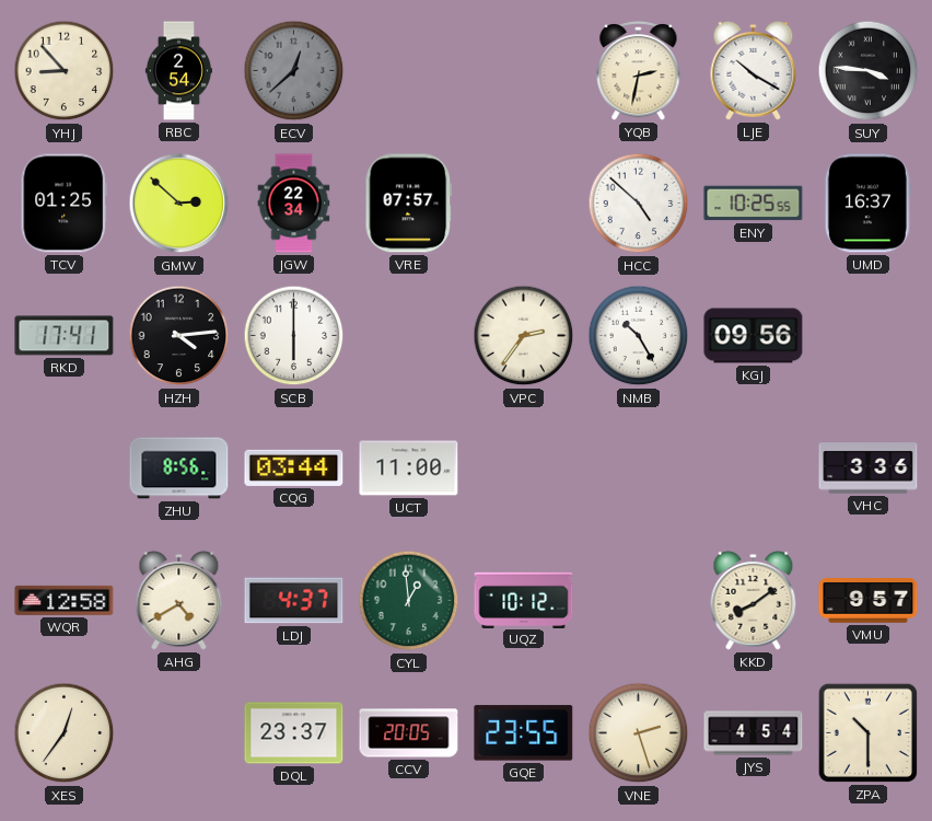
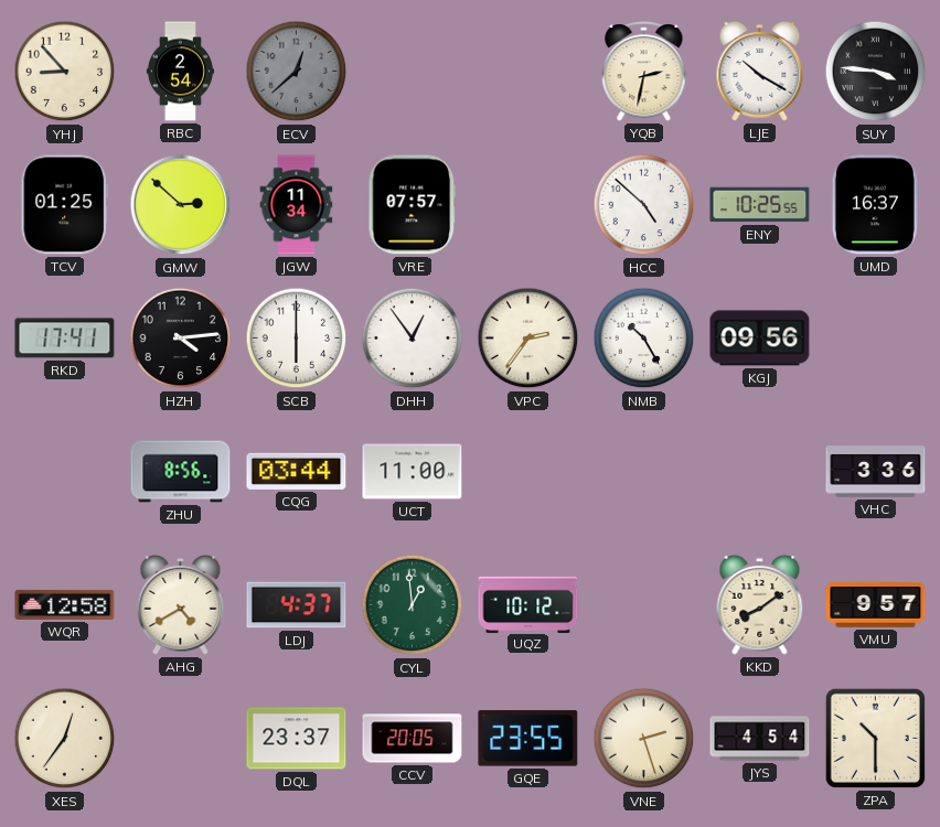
JGW: 22:34 -> 11:34
DHH: none -> 12:54
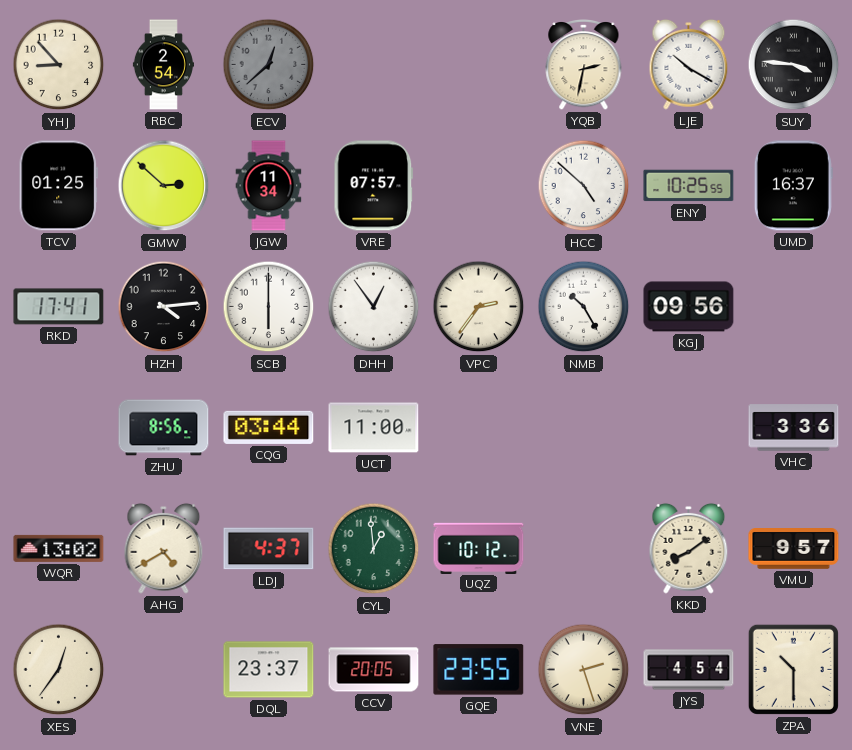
WQR: 12:58 -> 13:02
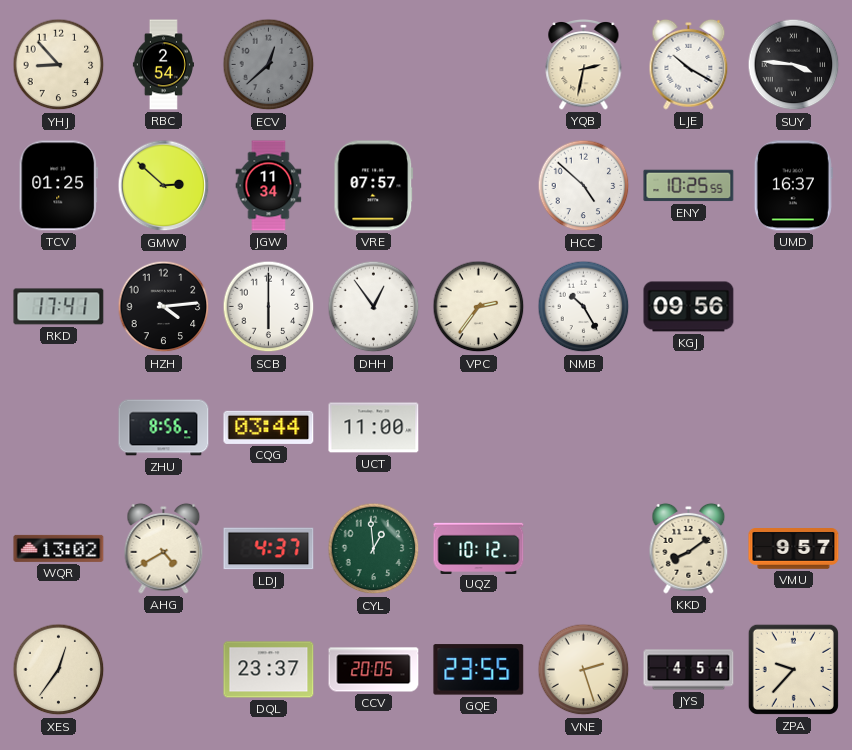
VHC: 3:36 -> none
ZPA: 10:30 -> 9:37
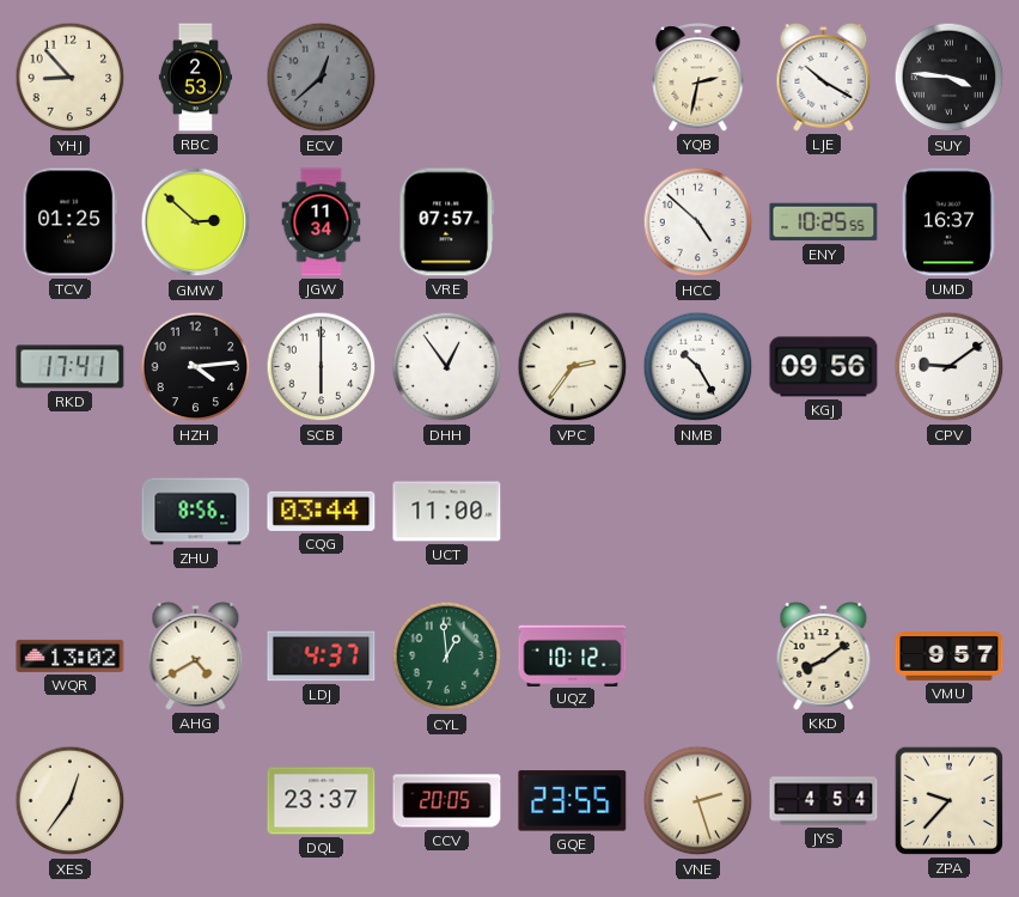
RBC: 2:54 -> 2:53
CPV: none -> 9:09
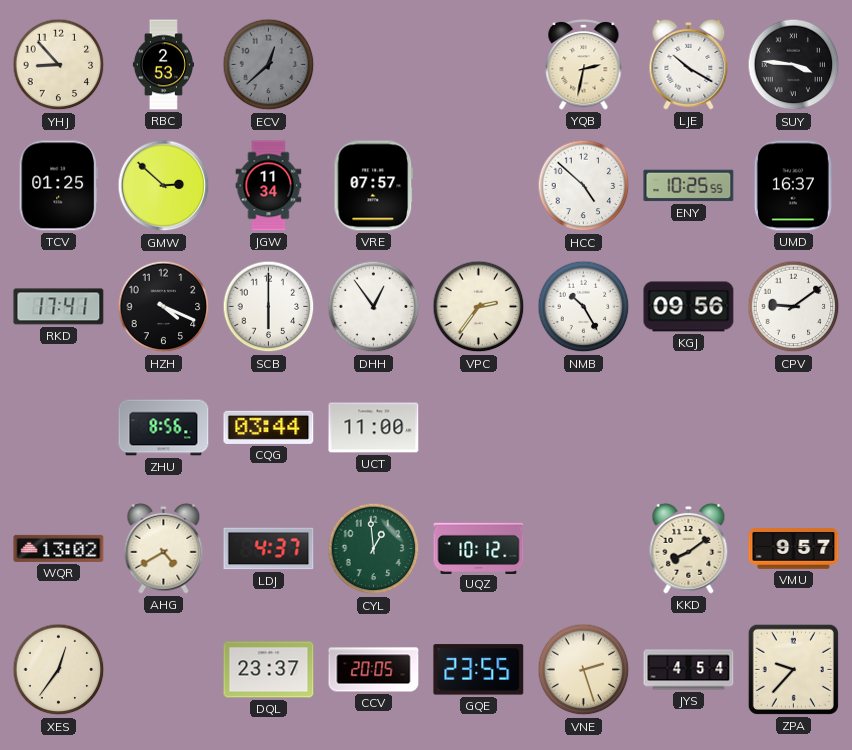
HZH: 4:14 -> 4:19
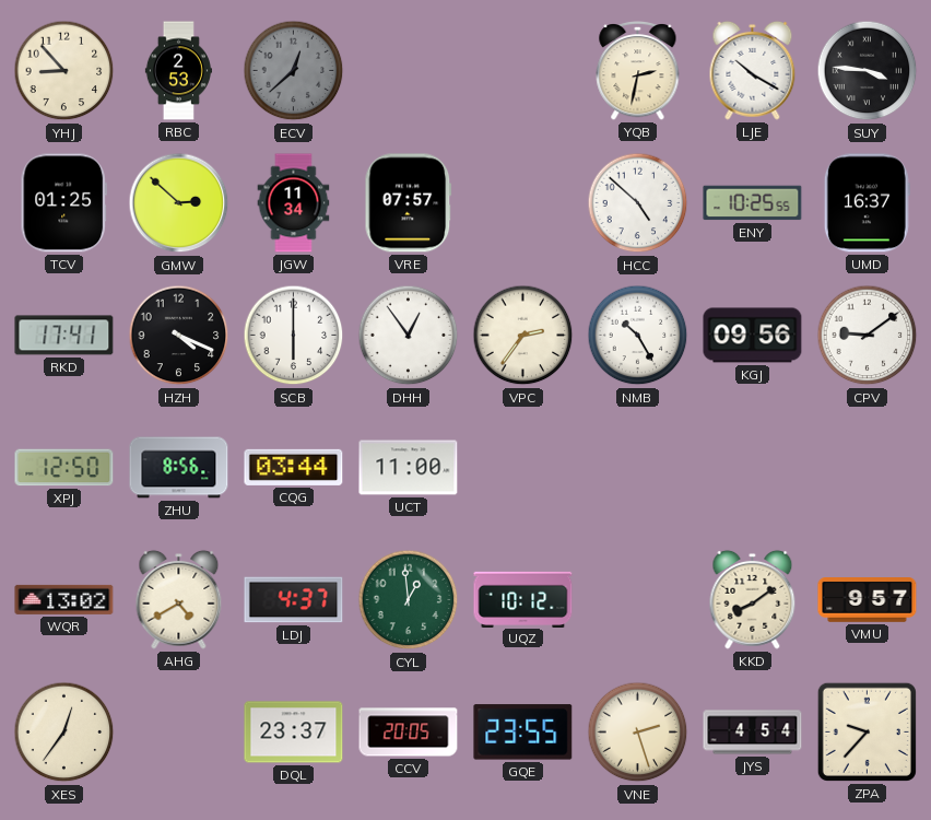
XPJ: none -> 12:50
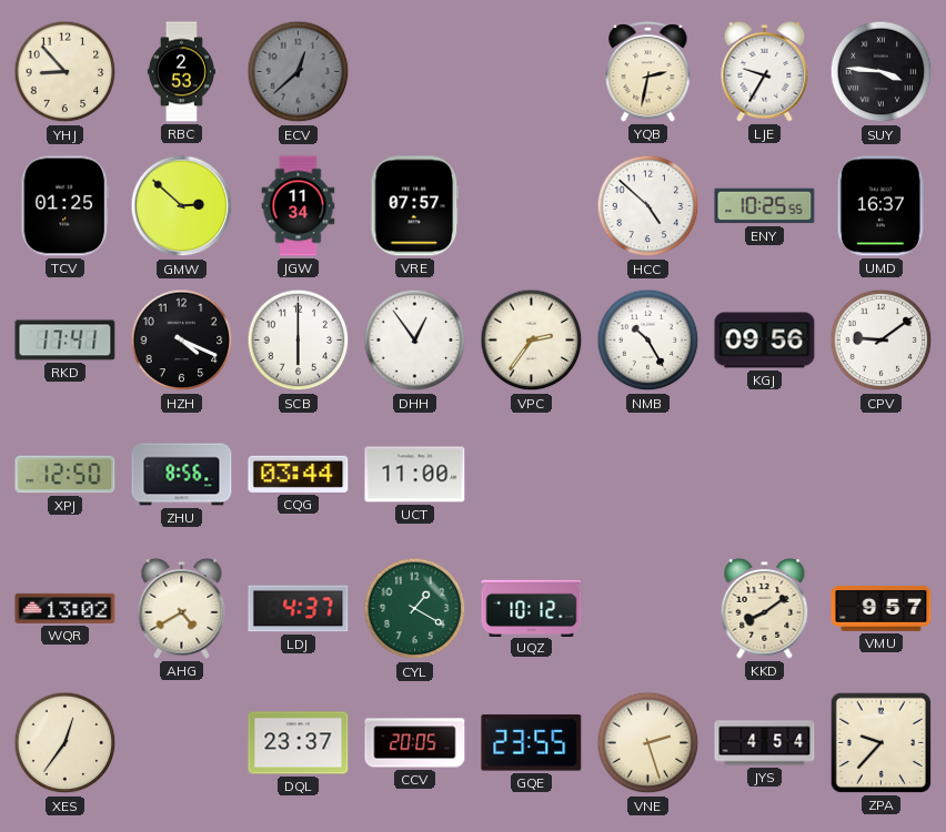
LJE: 10:20 -> 9:35
CYL: 12:59 -> 1:20
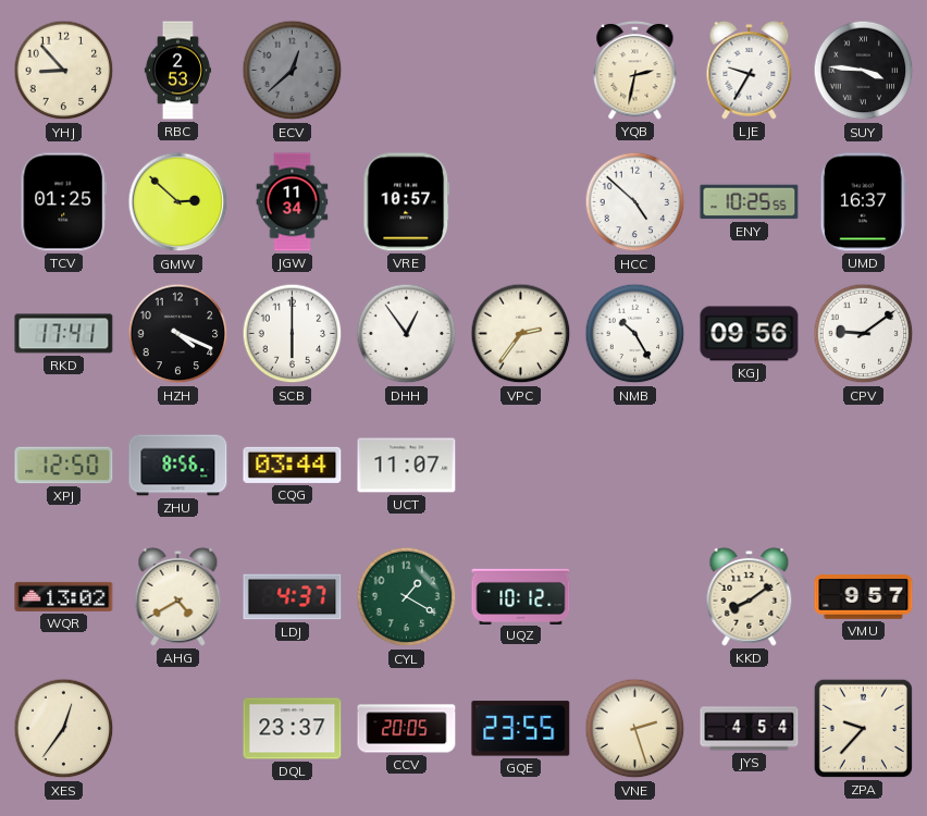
VRE: 07:57 -> 10:57
UCT: 11:00 -> 11:07
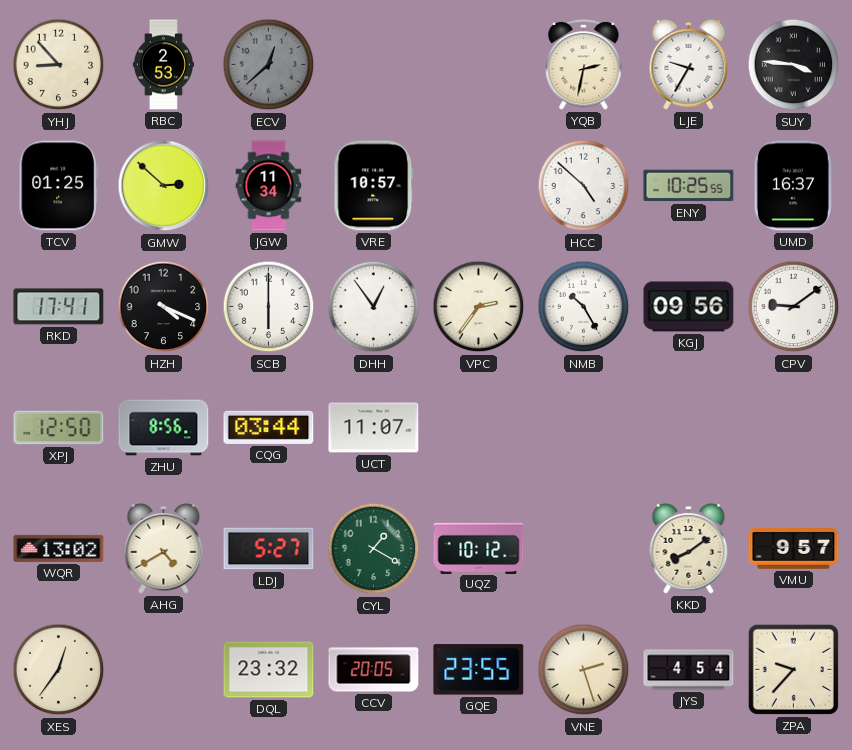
LDJ: 4:37 -> 5:27
DQL: 23:37 -> 23:32
